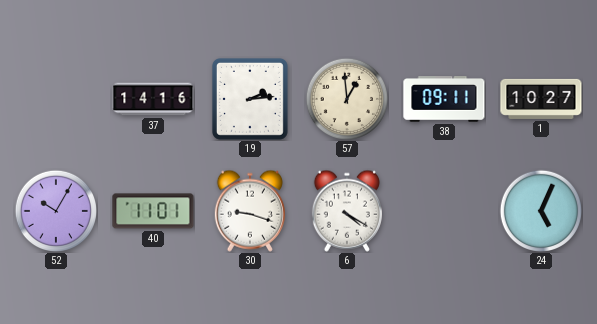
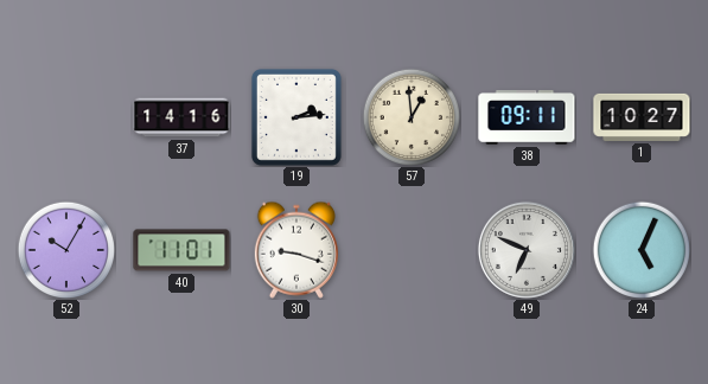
6: 4:20 -> none
49: none -> 6:49
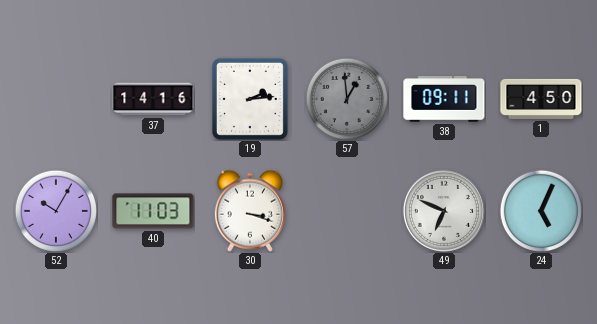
57 dial: cream -> grey
1: 10:27 -> 4:50
40: 11:01 -> 11:03
30: 9:18 -> 3:18
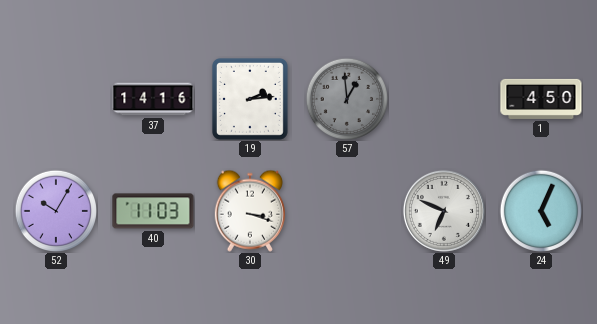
38: 09:11 -> none
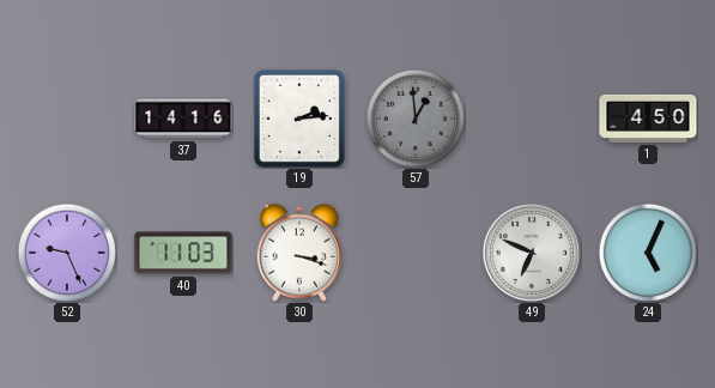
52: 10:05 -> 9:26
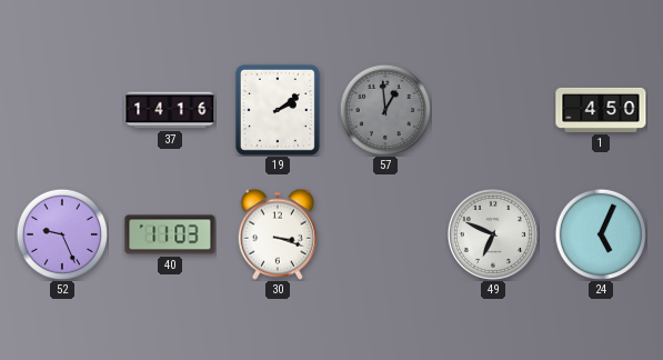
19: 2:14 -> 2:09
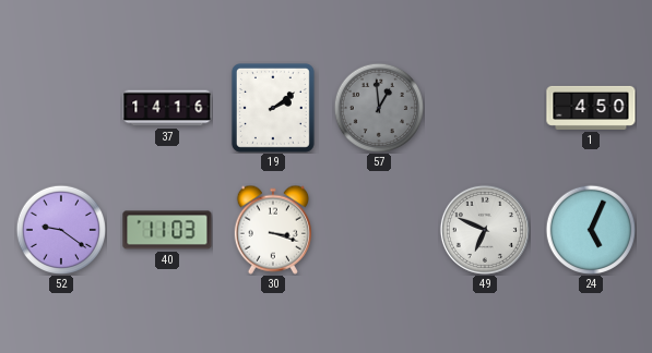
52: 9:26 -> 9:21
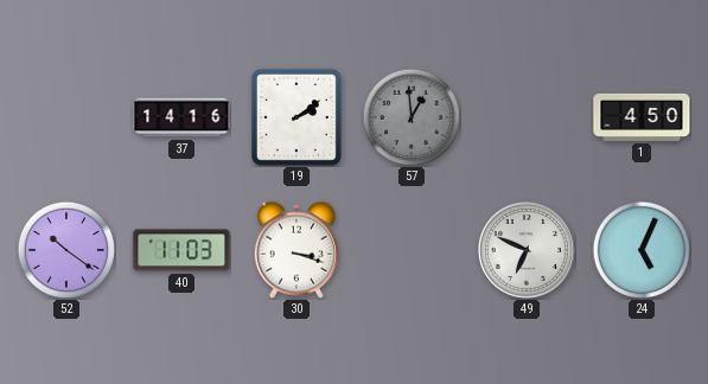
52: 9:21 -> 10:21
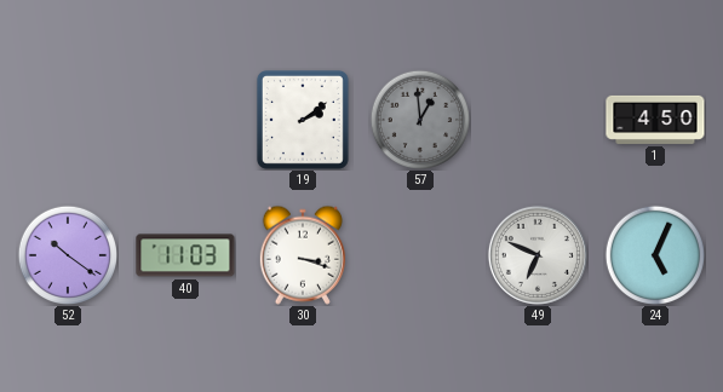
37: 14:16 -> none
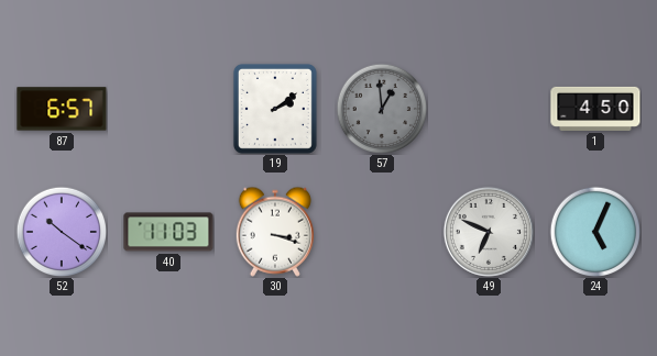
87: none -> 6:57
